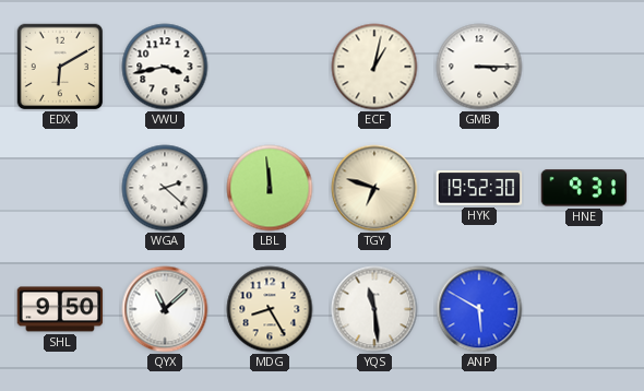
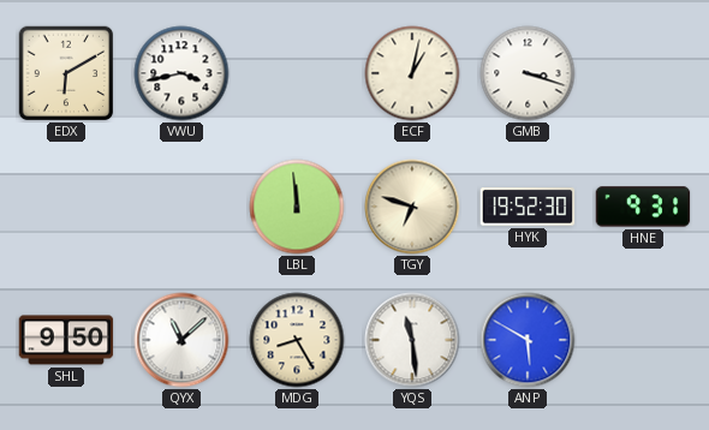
GMB: 3:15 -> 3:18
WGA: 2:22 -> none
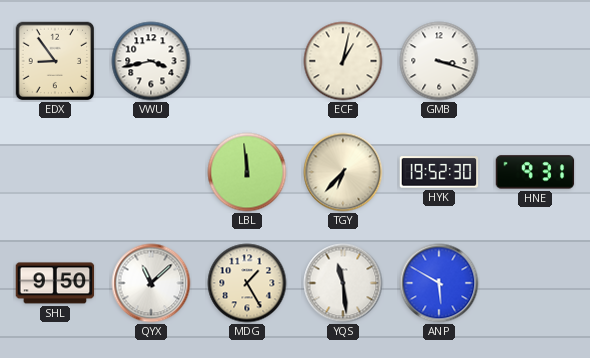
EDX: 6:10 -> 8:54
TGY: 6:48 -> 6:37
MDG: 8:25 -> 1:25
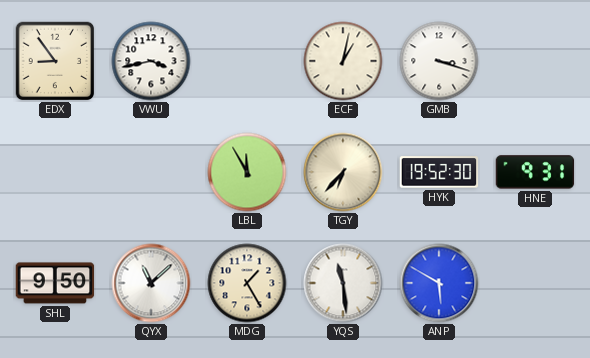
LBL: 11:59 -> 11:55
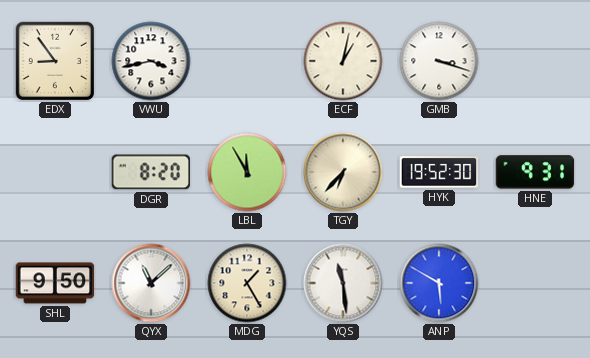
DGR: none -> 8:20
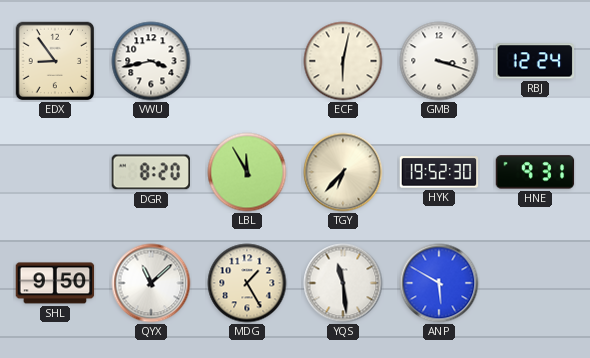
ECF: 1:02 -> 6:02
RBJ: none -> 12:24
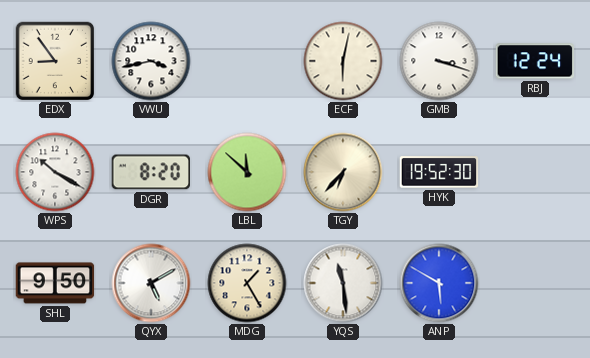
WPS: none -> 10:20
LBL: 11:55 -> 11:52
HNE: 9:31 -> none
QYX: 11:08 -> 5:10
